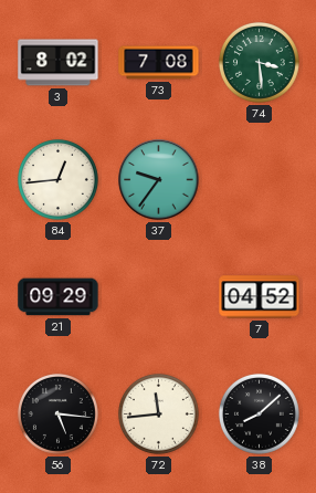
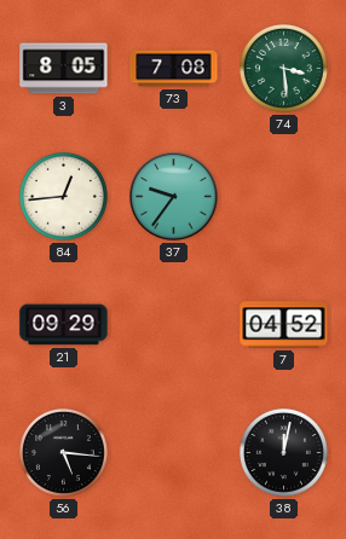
3: 8:02 -> 8:05
72: 11:44 -> none
38: 8:08 -> 12:02
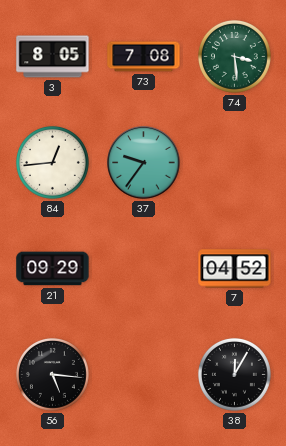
38: 12:02 -> 12:05
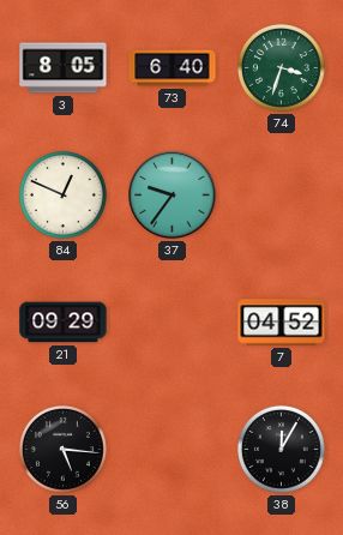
73: 7:08 -> 6:40
74: 3:29 -> 3:33
84: 12:44 -> 12:49
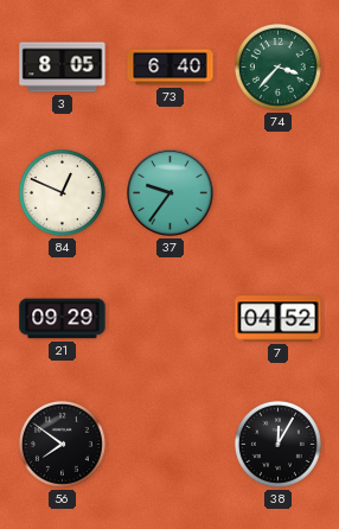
74: 3:33 -> 3:37
56: 5:16 -> 7:51
